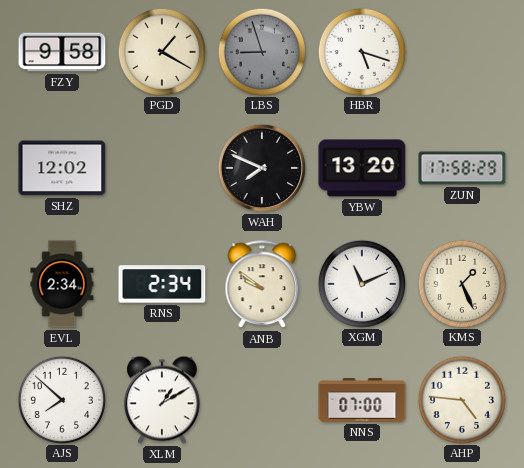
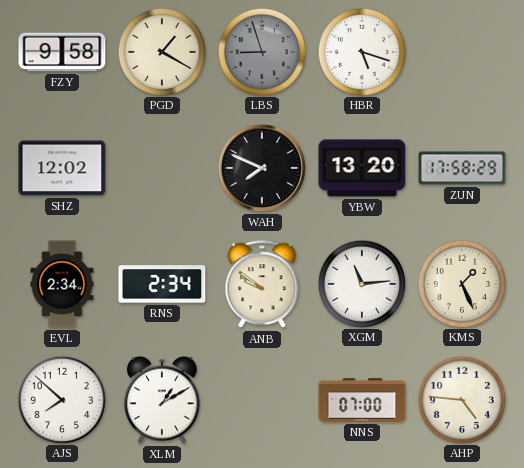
XGM: 11:11 -> 11:14
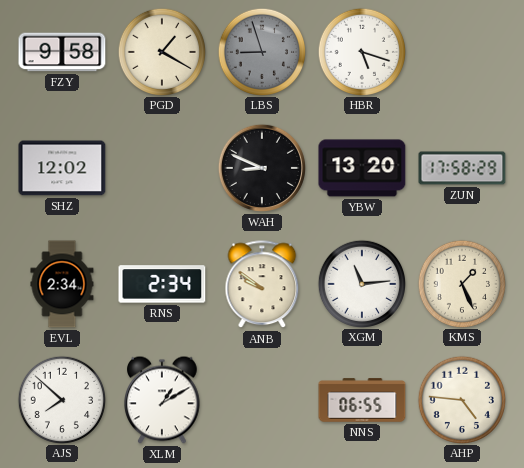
WAH: 7:49 -> 8:49
NNS: 07:00 -> 06:55
